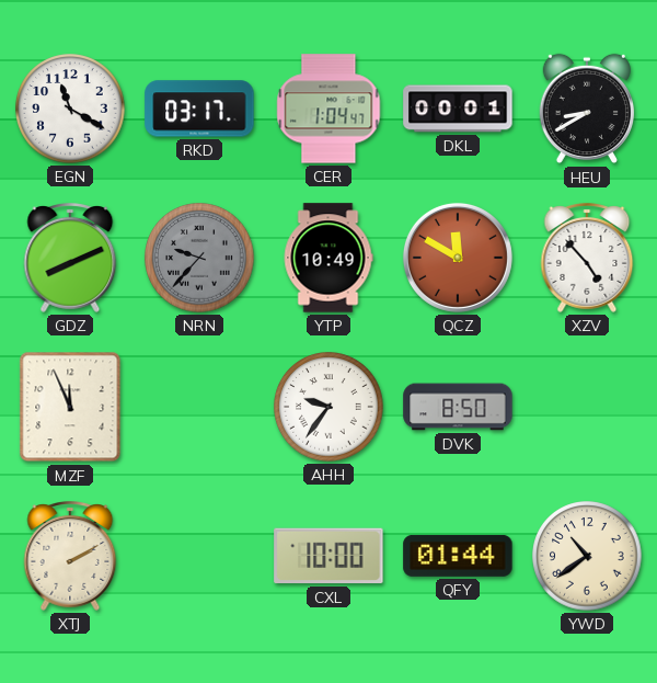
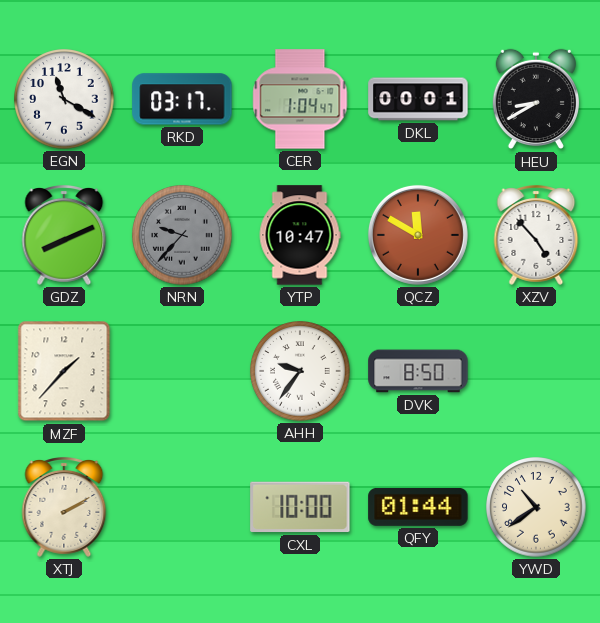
YTP: 10:49 -> 10:47
MZF: 11:56 -> 1:37
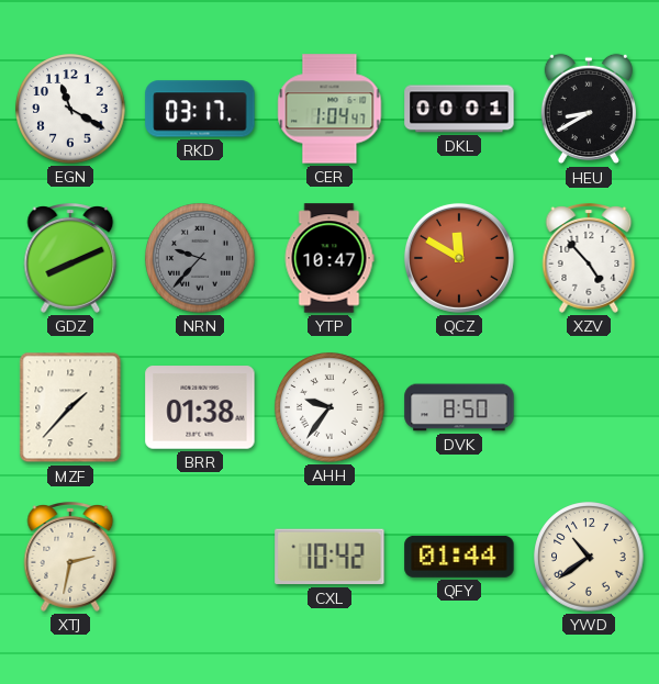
BRR: none -> 01:38
XTJ: 2:10 -> 2:32
CXL: 10:00 -> 10:42
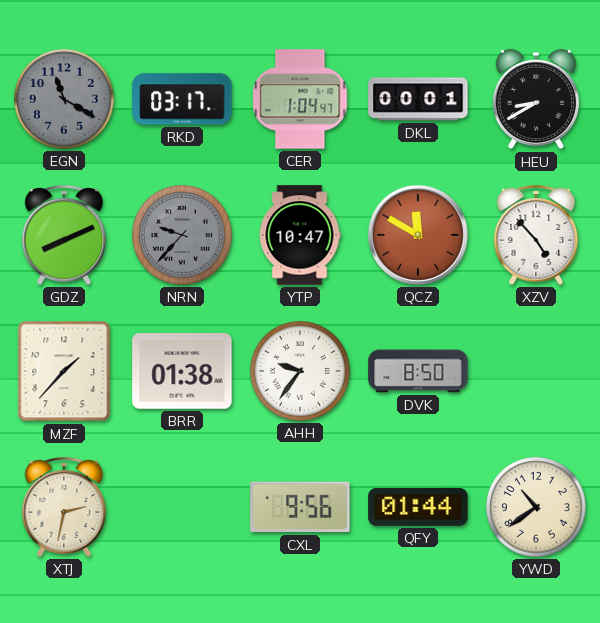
EGN dial: white -> grey
CXL: 10:42 -> 9:56
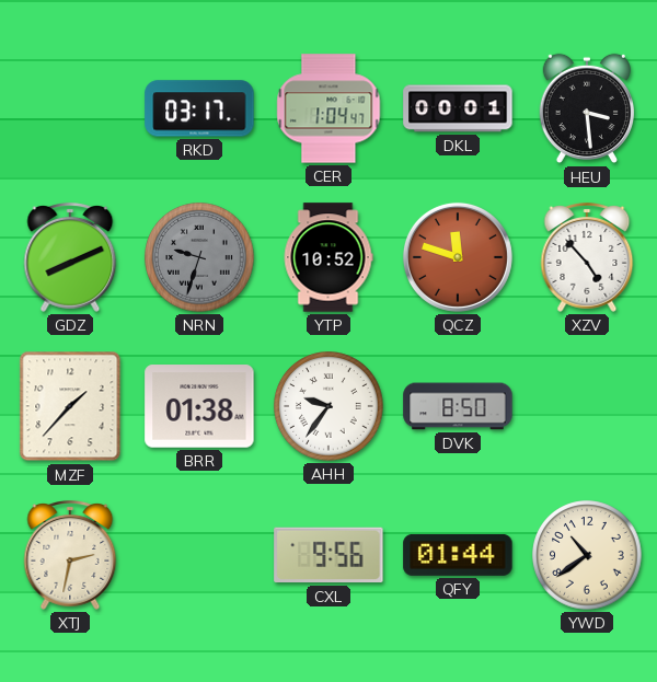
EGN: 11:20 -> none
HEU: 8:40 -> 3:29
NRN: 9:37 -> 9:33
YTP: 10:47 -> 10:52
QCZ: 11:50 -> 11:48
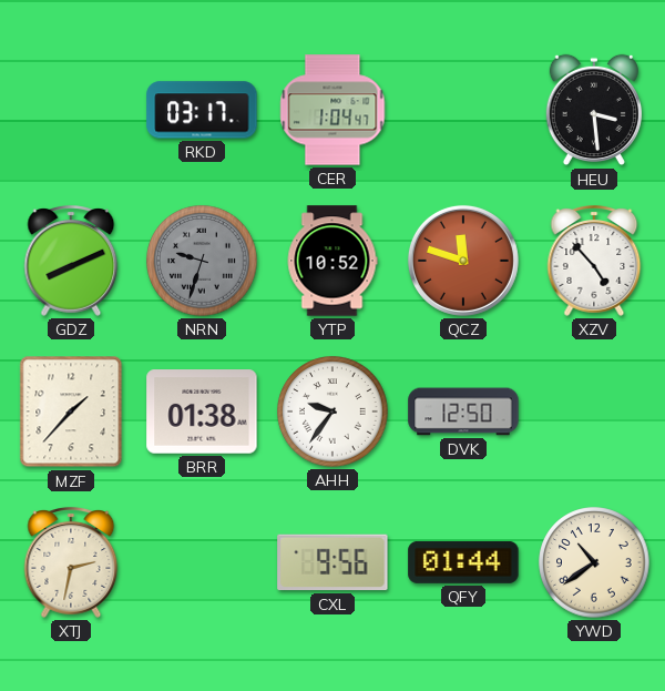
DKL: 00:01 -> none
DVK: 8:50 -> 12:50
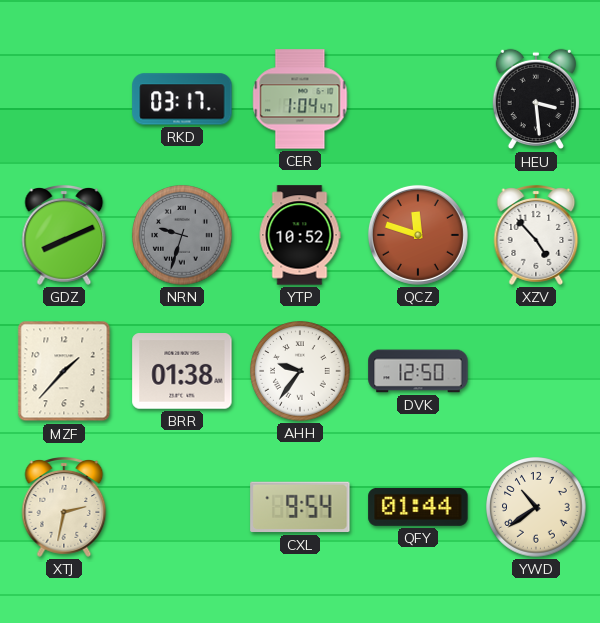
CXL: 9:56 -> 9:54
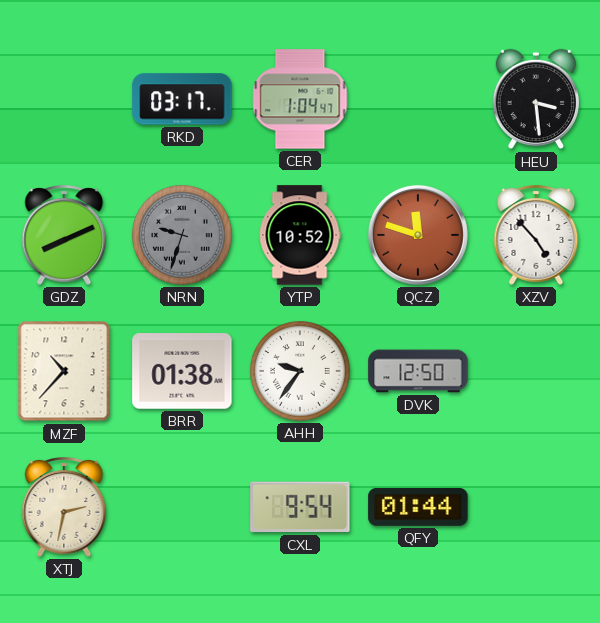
MZF: 1:37 -> 10:37
YWD: 10:39 -> none
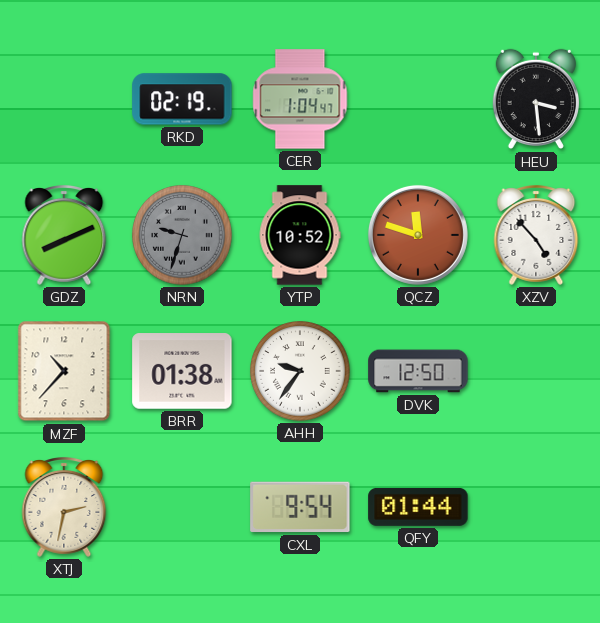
RKD: 03:17 -> 02:19
